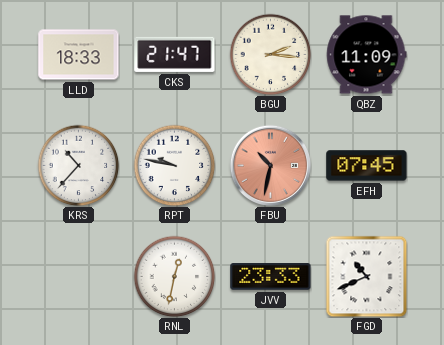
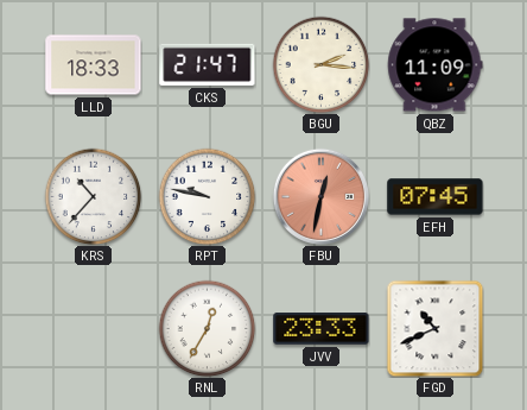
FBU: 10:32 -> 12:32
RNL: 12:32 -> 12:35
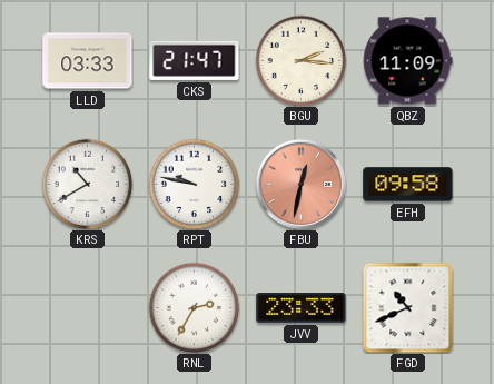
LLD: 18:33 -> 03:33
KRS: 10:37 -> 10:40
EFH: 07:45 -> 09:58
RNL: 12:35 -> 2:35
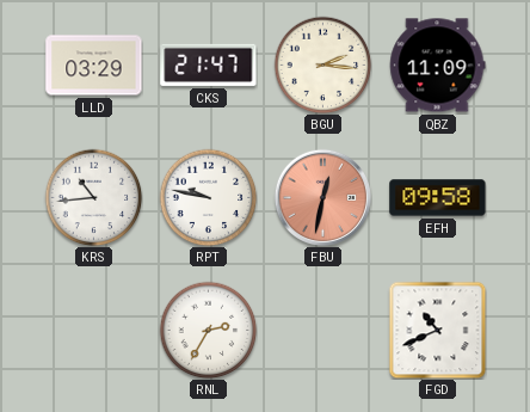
LLD: 03:33 -> 03:29
KRS: 10:40 -> 10:44
JVV: 23:33 -> none
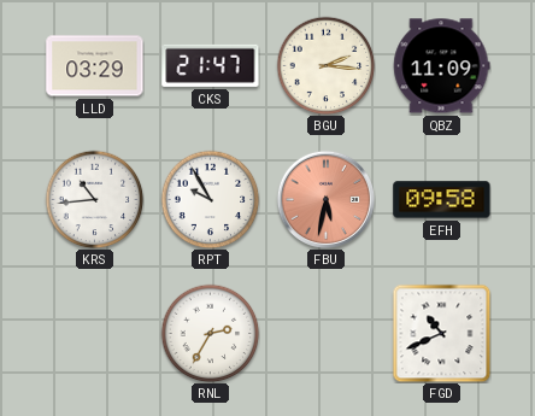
RPT: 9:47 -> 9:55
FBU: 12:32 -> 5:32
